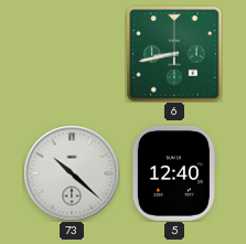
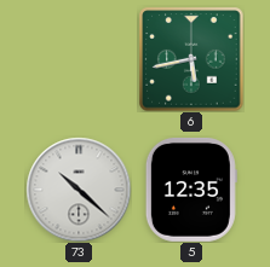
6: 8:43 -> 5:43
5: 12:40 -> 12:35
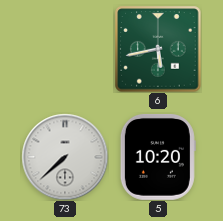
73: 10:22 -> 7:38
5: 12:35 -> 10:20
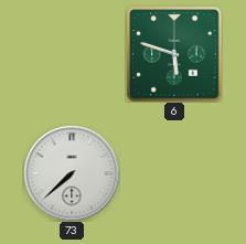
6: 5:43 -> 5:48
5: 10:20 -> none
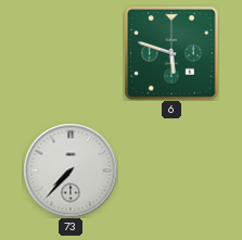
73: 7:38 -> 7:37
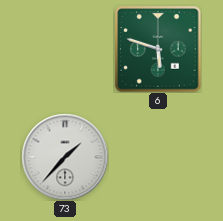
73: 7:37 -> 1:37
